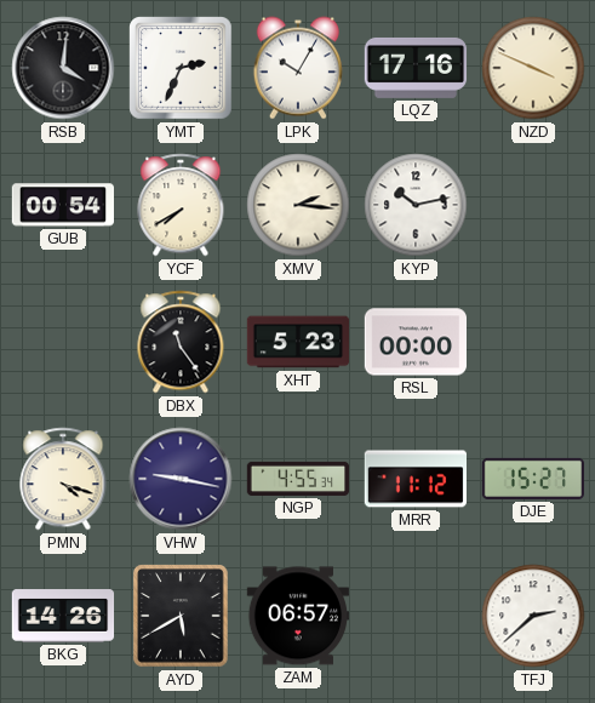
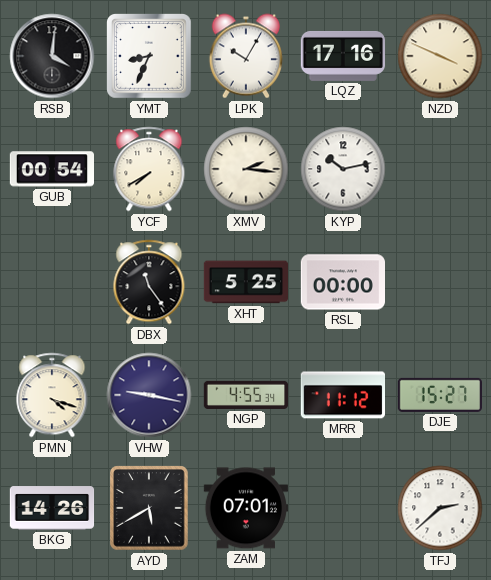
YMT: 2:34 -> 8:34
XHT: 5:23 -> 5:25
ZAM: 06:57 -> 07:01
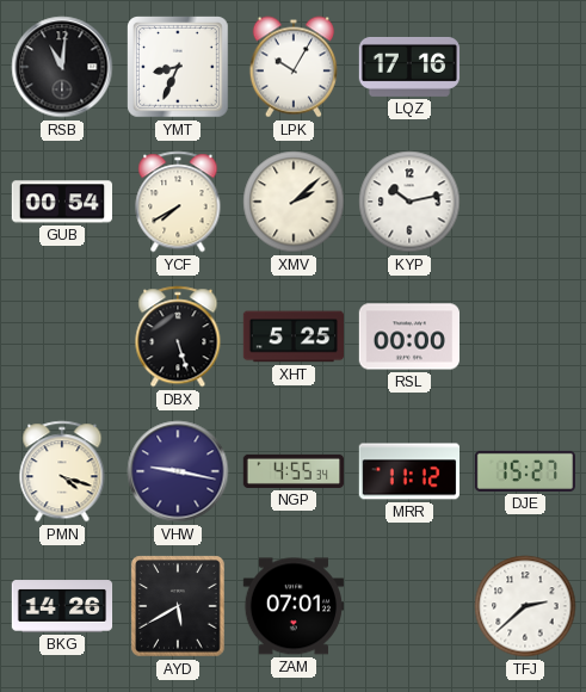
RSB: 4:01 -> 11:01
NZD: 3:49 -> none
XMV: 2:16 -> 2:08
DBX: 11:24 -> 5:27
